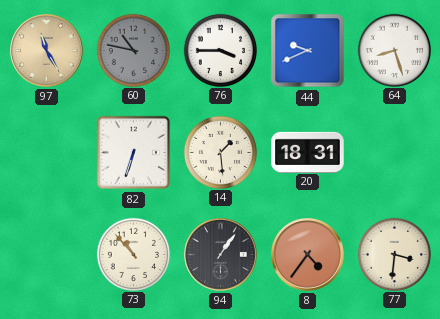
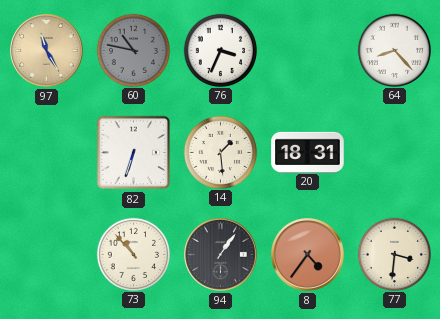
76: 3:45 -> 3:34
44: 9:41 -> none
64: 8:27 -> 8:23
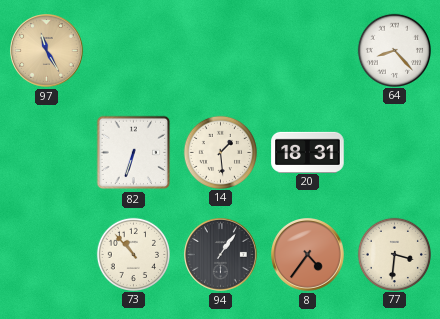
60: 10:47 -> none
76: 3:34 -> none
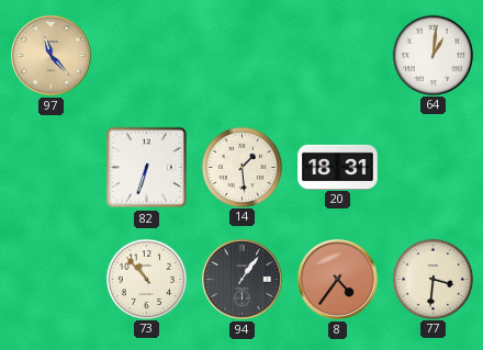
97: 11:25 -> 11:23
64: 8:23 -> 1:01
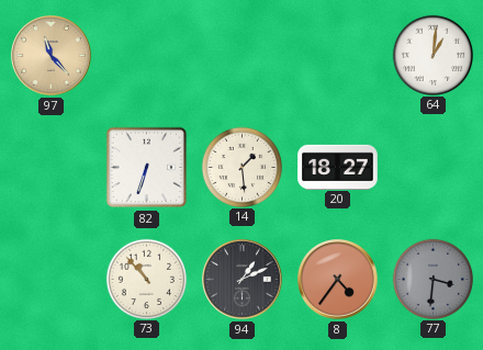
20: 18:31 -> 18:27
94: 1:06 -> 1:11
77 dial: cream -> grey
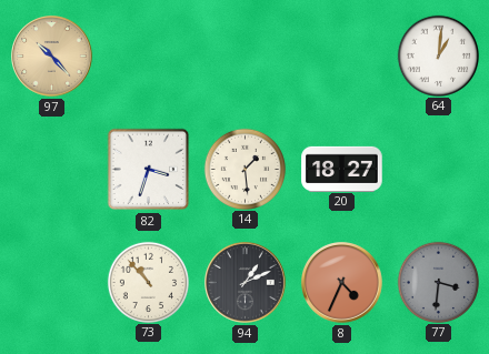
97: 11:23 -> 10:23
82: 6:33 -> 3:33
8: 4:36 -> 4:34
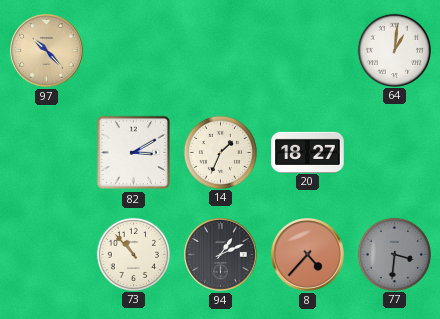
82: 3:33 -> 3:10
14: 1:29 -> 1:34
8: 4:34 -> 4:37
